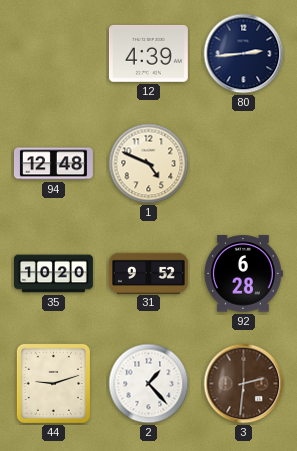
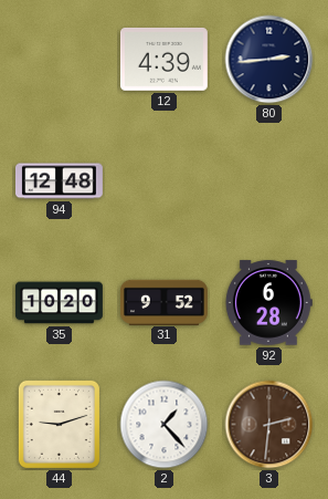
1: 4:49 -> none
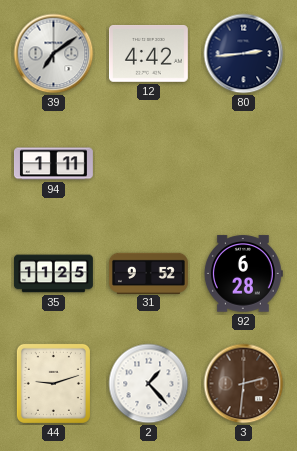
39: none -> 7:09
12: 4:39 -> 4:42
94: 12:48 -> 1:11
35: 10:20 -> 11:25
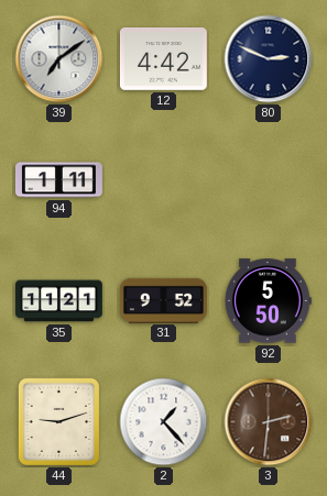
80: 2:44 -> 2:49
35: 11:25 -> 11:21
92: 6:28 -> 5:50
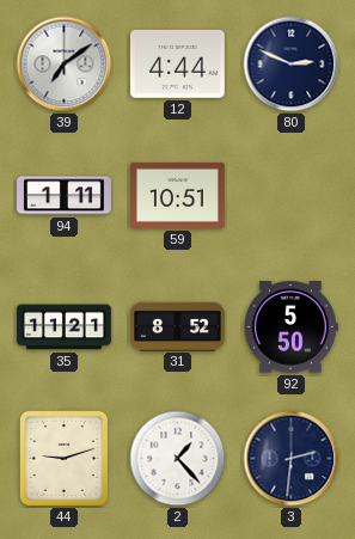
12: 4:42 -> 4:44
59: none -> 10:51
31: 9:52 -> 8:52
3 dial: brown -> navy
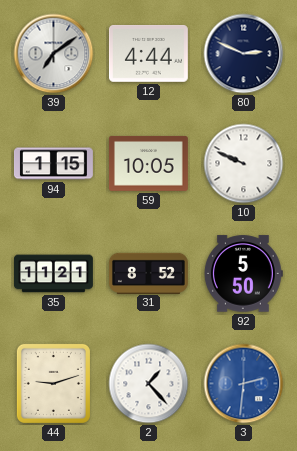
94: 1:11 -> 1:15
59: 10:51 -> 10:05
10: none -> 9:49
3 dial: navy -> blue
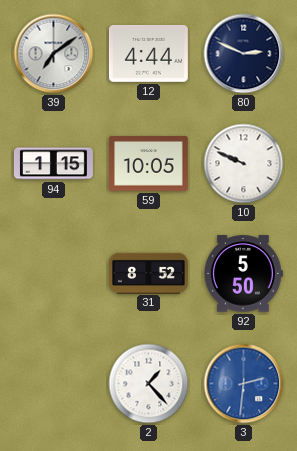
35: 11:21 -> none
44: 9:12 -> none
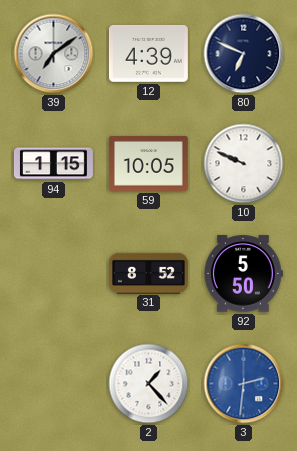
12: 4:44 -> 4:39
80: 2:49 -> 6:49
